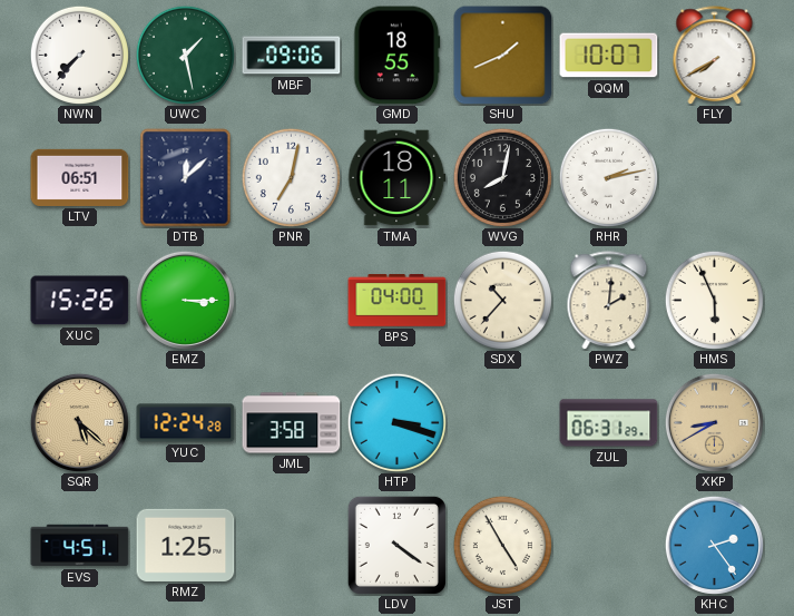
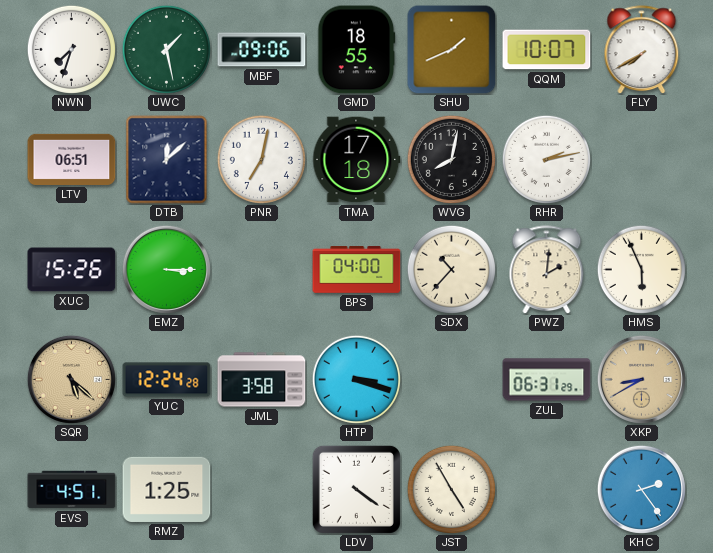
NWN: 7:37 -> 7:33
TMA: 18:11 -> 17:18
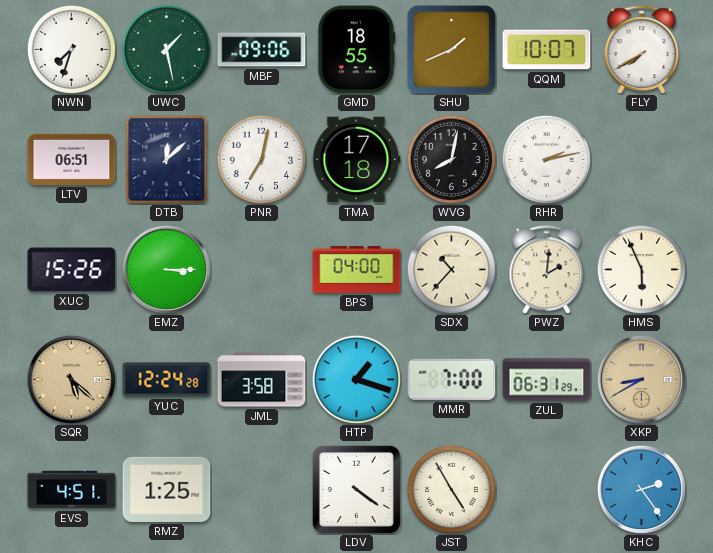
HTP: 3:18 -> 1:18
MMR: none -> 7:00
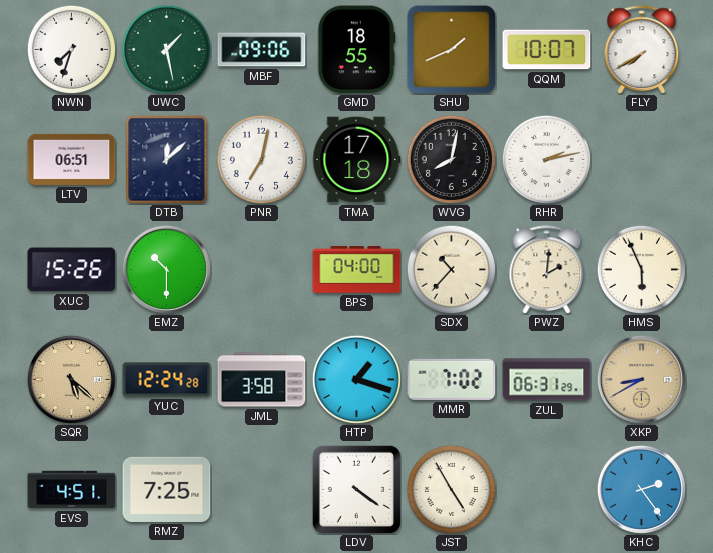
EMZ: 3:15 -> 10:30
MMR: 7:00 -> 7:02
RMZ: 1:25 -> 7:25
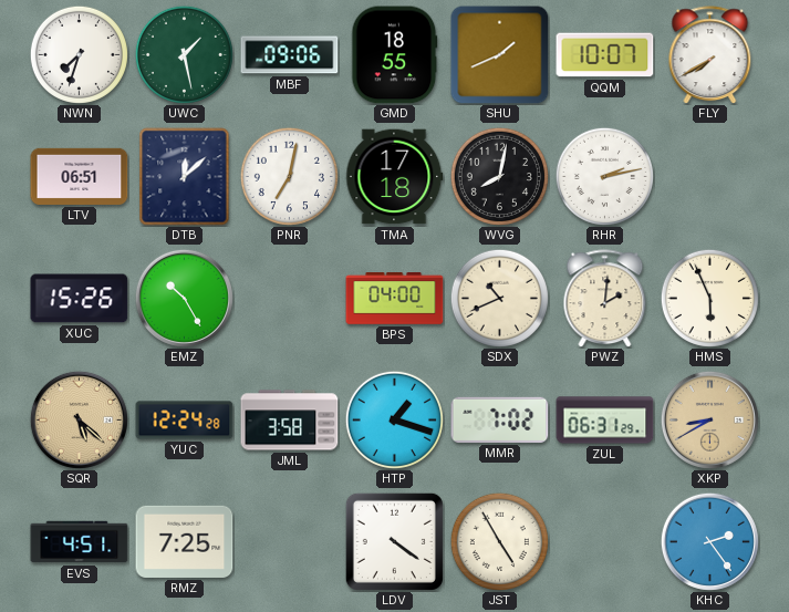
EMZ: 10:30 -> 10:25
SDX: 10:37 -> 10:41
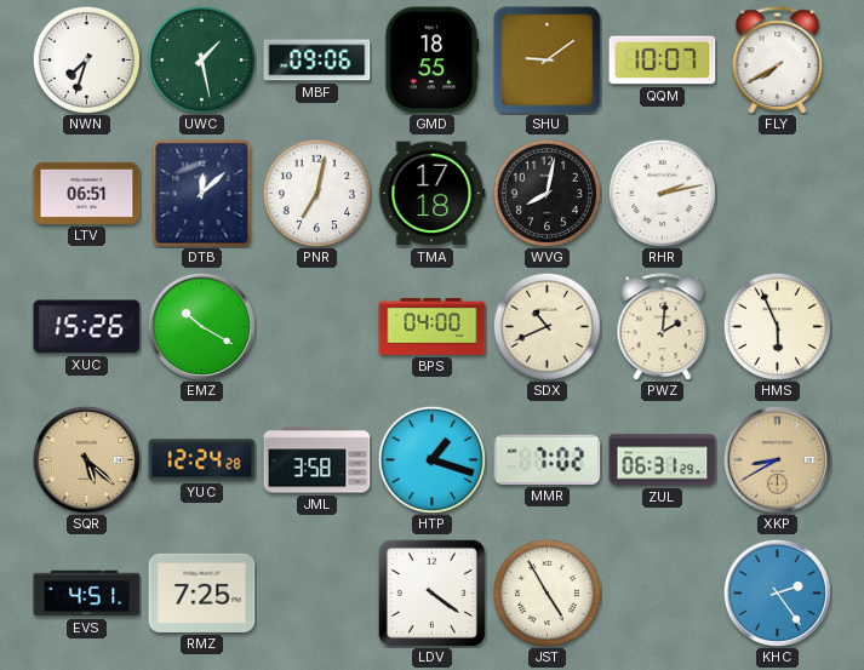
SHU: 1:41 -> 9:09
EMZ: 10:25 -> 10:20
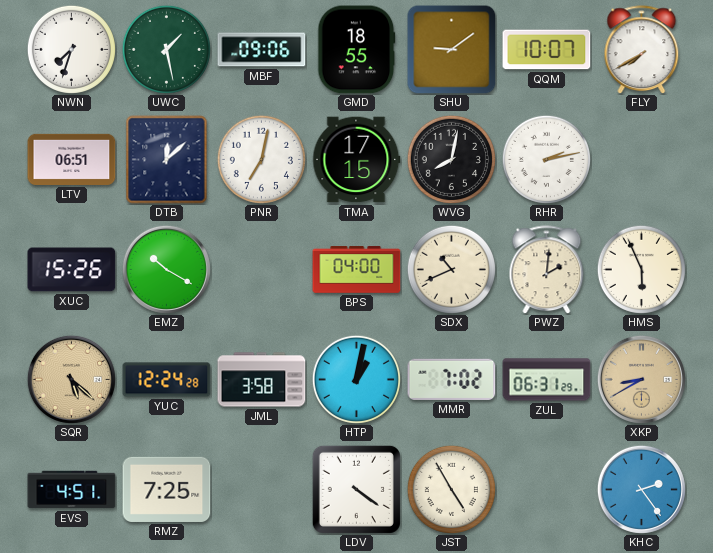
TMA: 17:18 -> 17:15
HTP: 1:18 -> 1:02
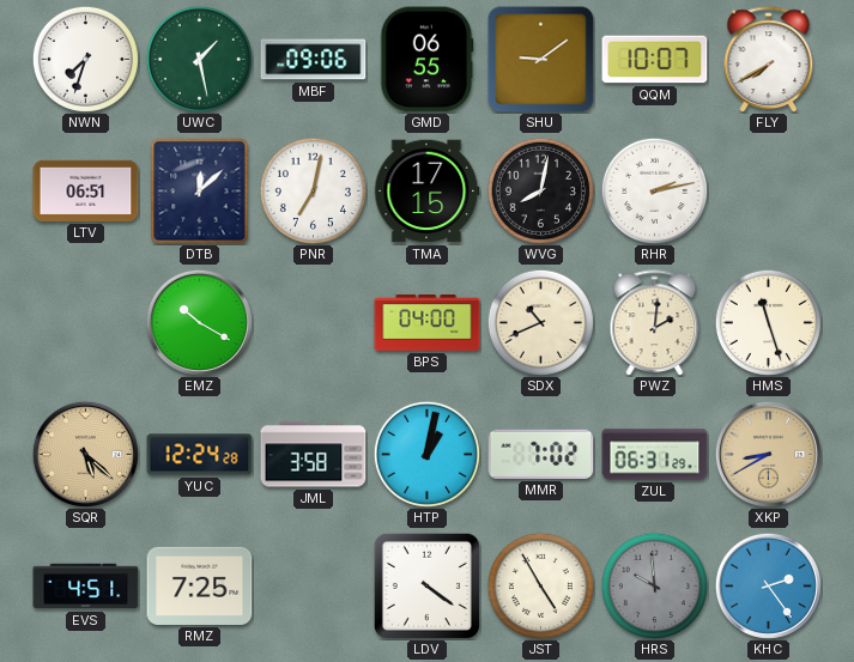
GMD: 18:55 -> 06:55
XUC: 15:26 -> none
HMS: 5:56 -> 11:27
HRS: none -> 9:59
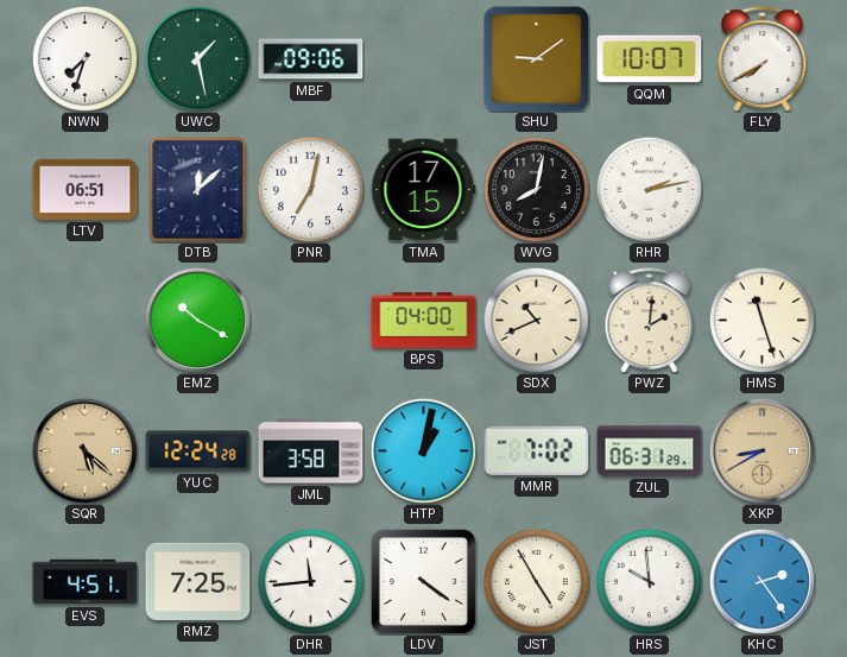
GMD: 06:55 -> none
DHR: none -> 11:44
HRS dial: grey -> white
